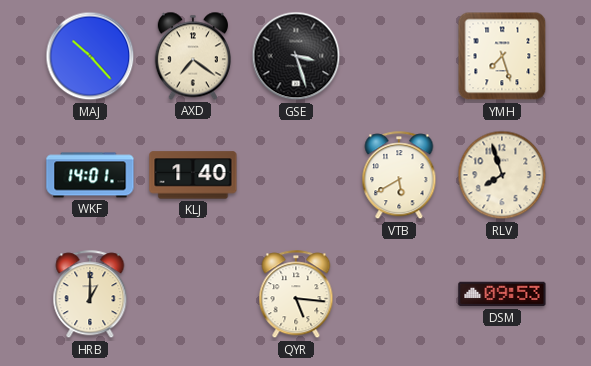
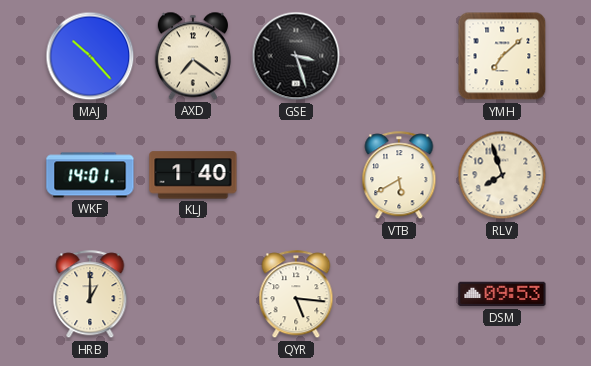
YMH: 7:27 -> 7:08
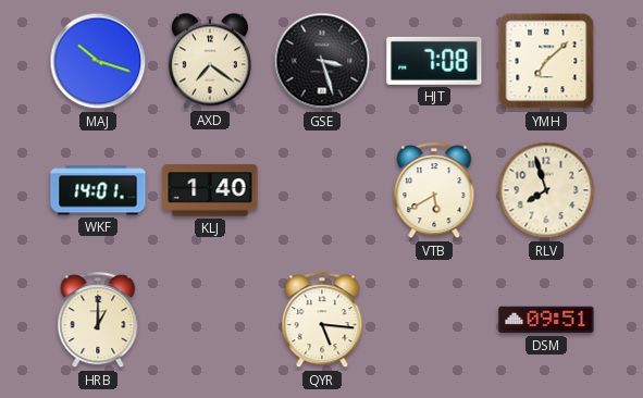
MAJ: 10:23 -> 10:18
HJT: none -> 7:08
DSM: 09:53 -> 09:51
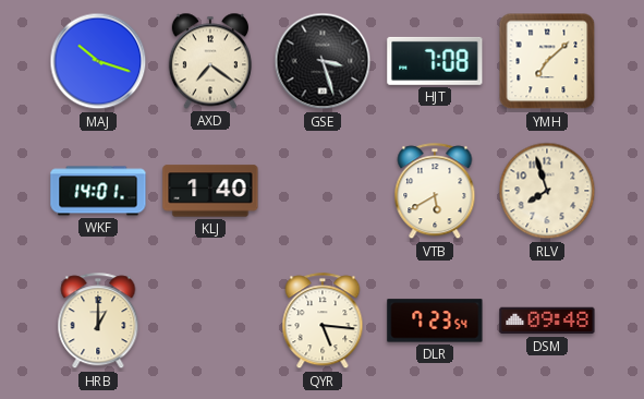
DLR: none -> 7:23
DSM: 09:51 -> 09:48
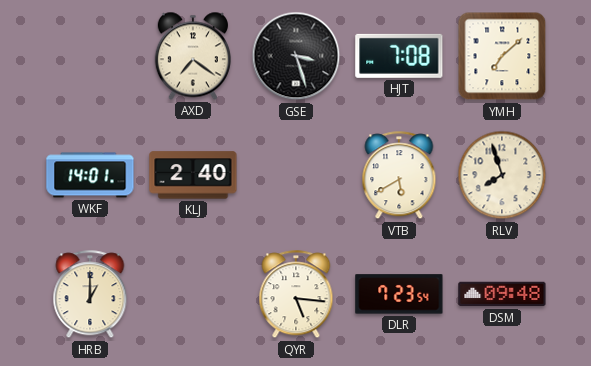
MAJ: 10:18 -> none
KLJ: 1:40 -> 2:40
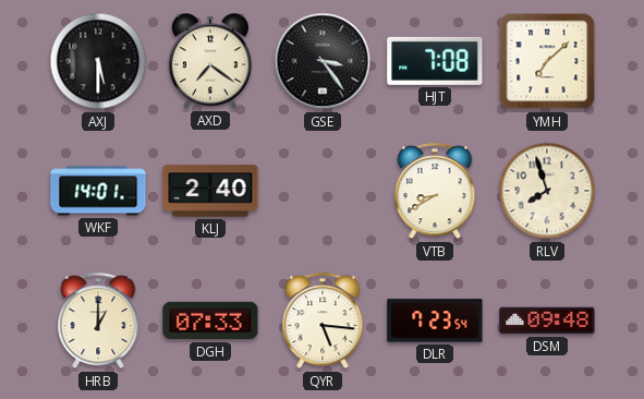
AXJ: none -> 5:30
GSE: 3:27 -> 3:24
VTB: 5:40 -> 8:40
DGH: none -> 07:33
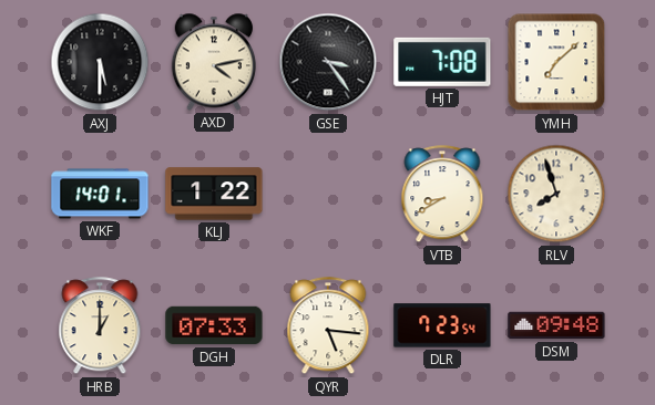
AXD: 7:21 -> 4:13
KLJ: 2:40 -> 1:22
